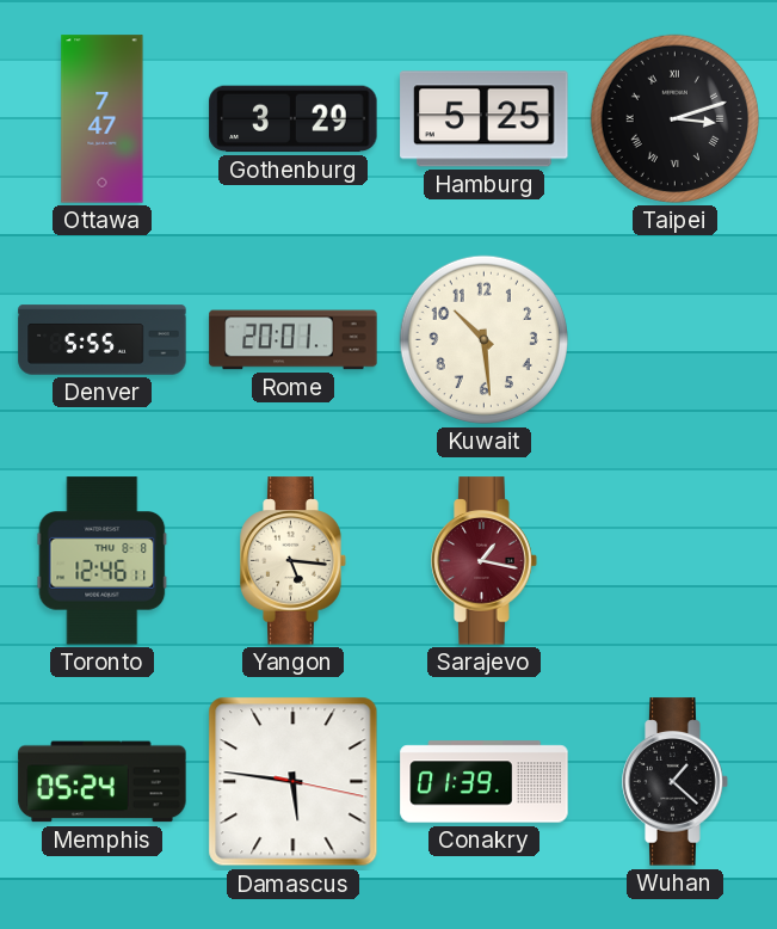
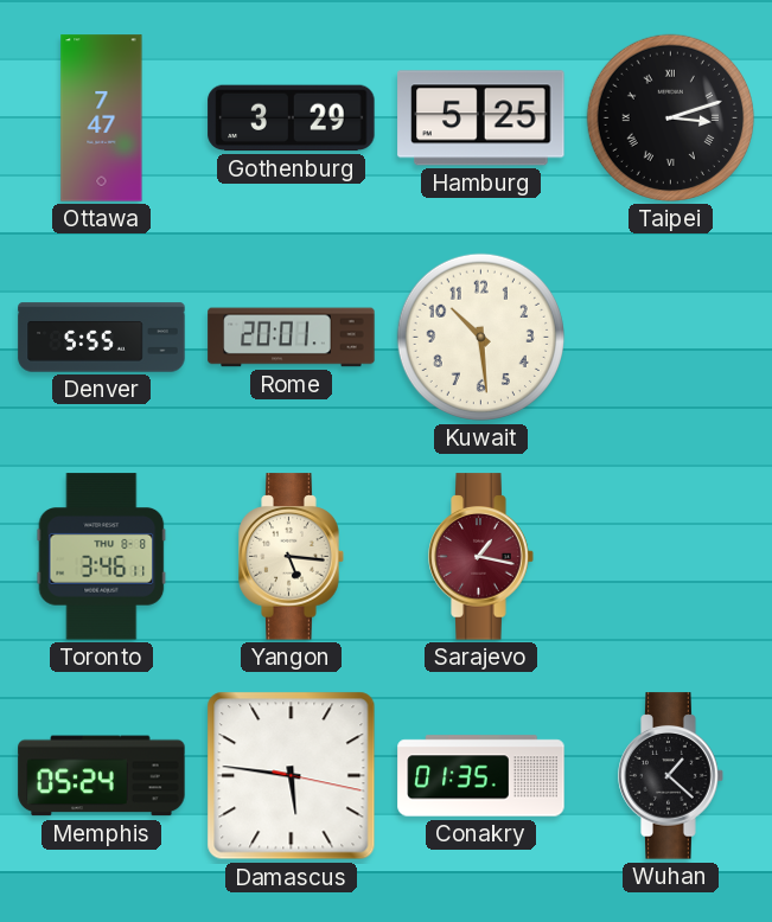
Toronto: 12:46 -> 3:46
Conakry: 01:39 -> 01:35
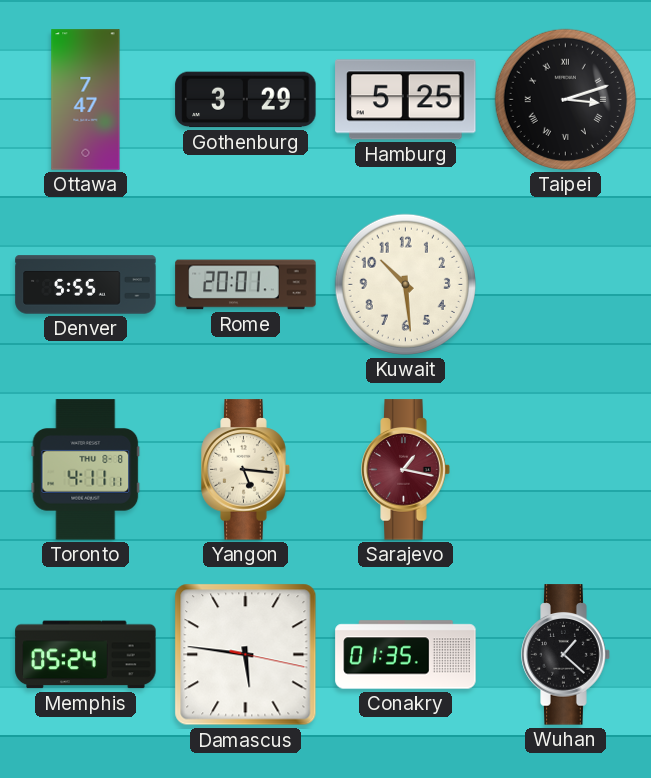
Toronto: 3:46 -> 4:11
